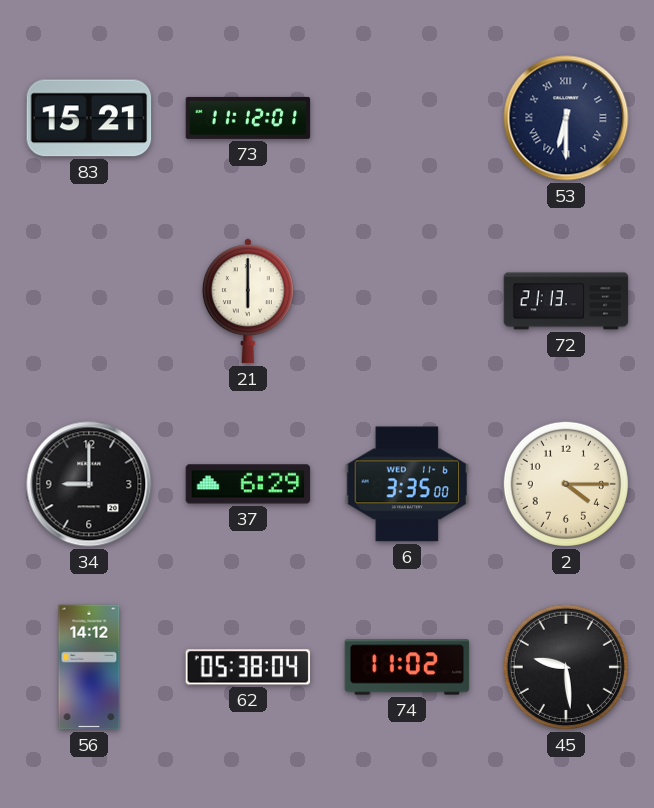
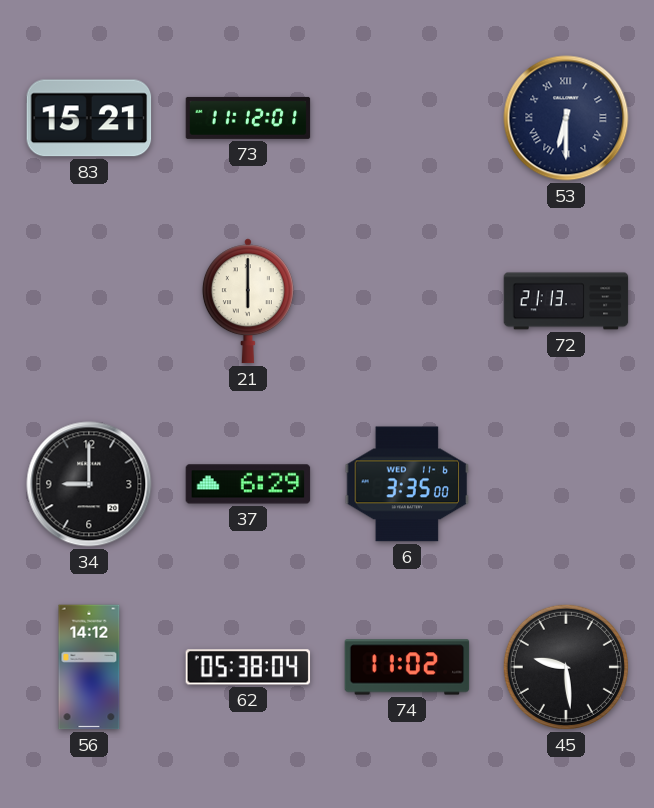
2: 4:15 -> none
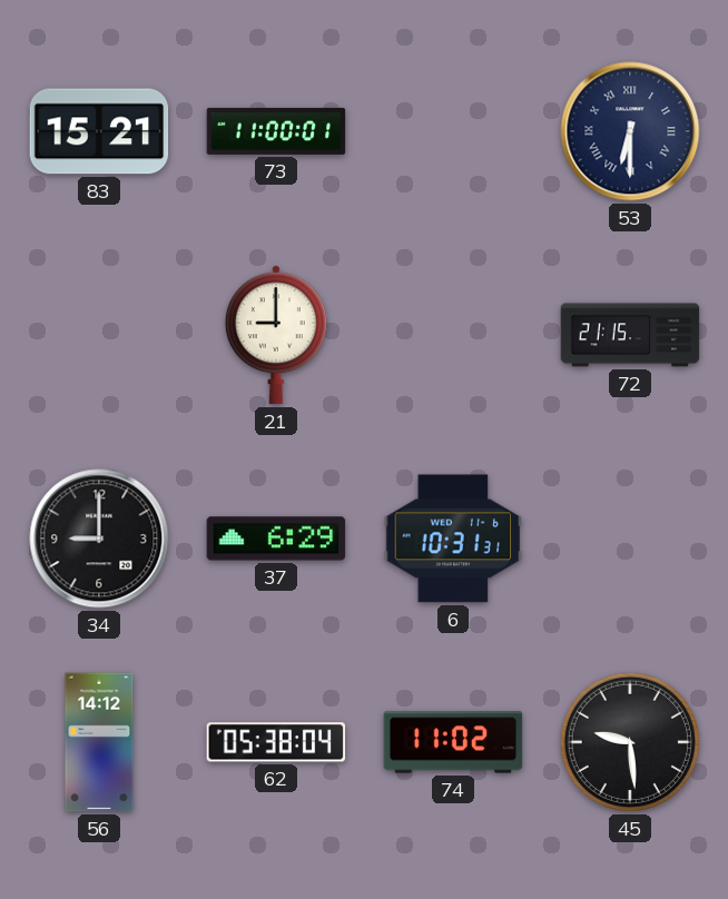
73: 11:12 -> 11:00
21: 6:00 -> 9:00
72: 21:13 -> 21:15
6: 3:35 -> 10:31
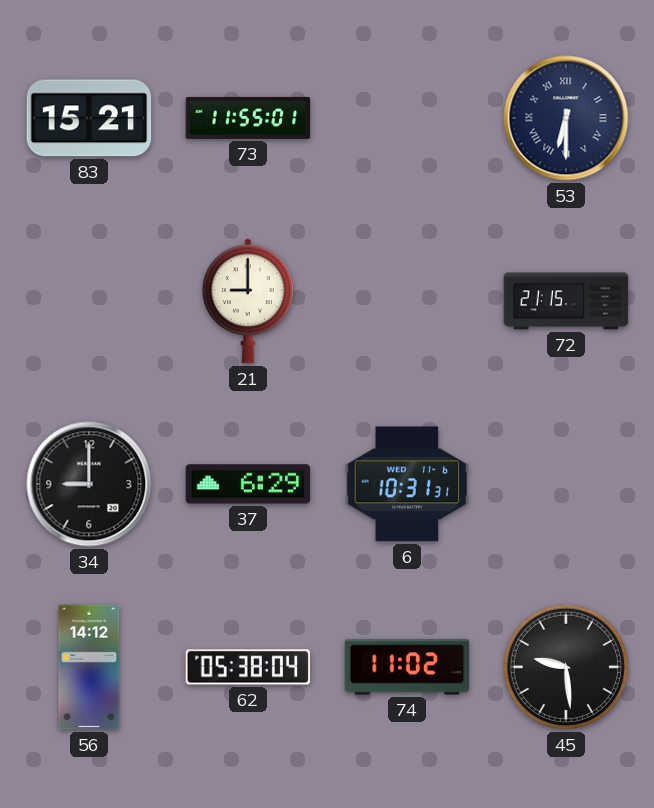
73: 11:00 -> 11:55
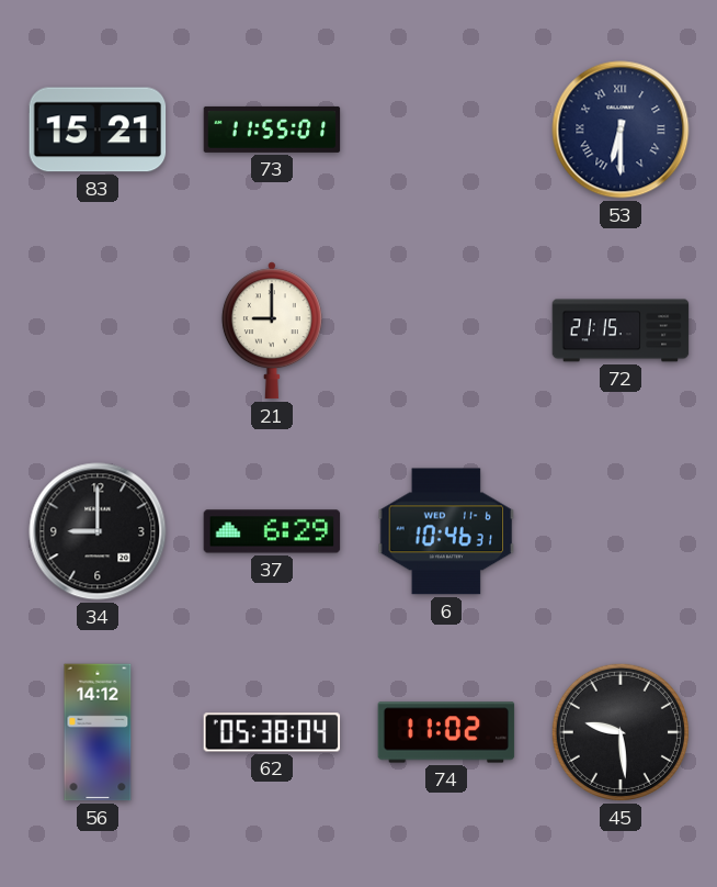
6: 10:31 -> 10:46
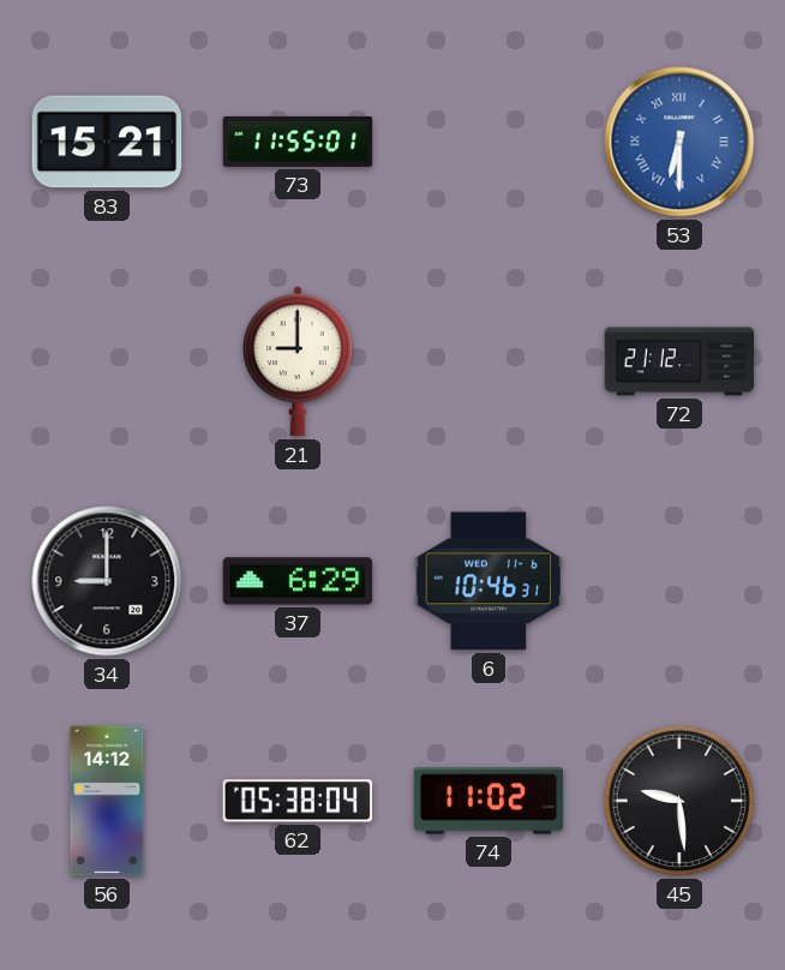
53 dial: navy -> blue
72: 21:15 -> 21:12
